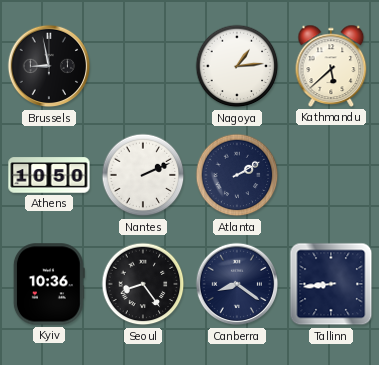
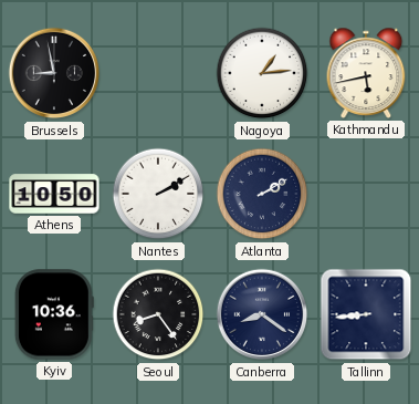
Kathmandu: 5:38 -> 5:43
Nantes: 2:11 -> 2:10
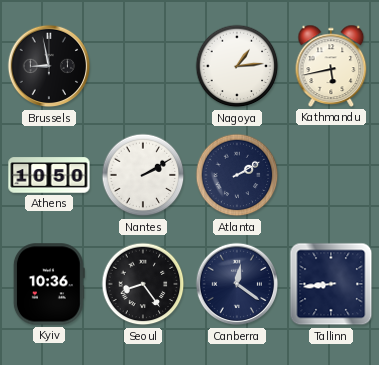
Canberra: 8:21 -> 12:21
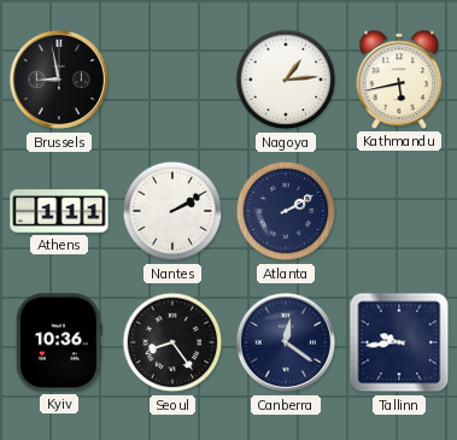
Athens: 10:50 -> 1:11
Tallinn: 8:44 -> 9:44
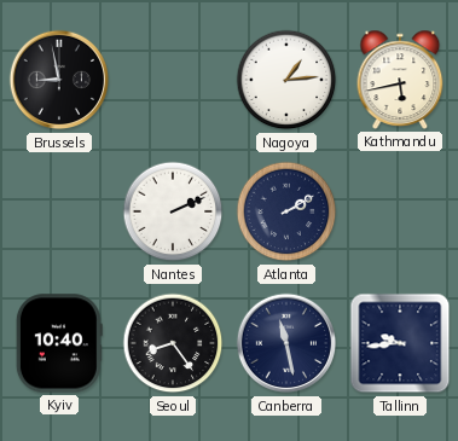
Athens: 1:11 -> none
Nantes: 2:10 -> 2:11
Kyiv: 10:36 -> 10:40
Canberra: 12:21 -> 11:28
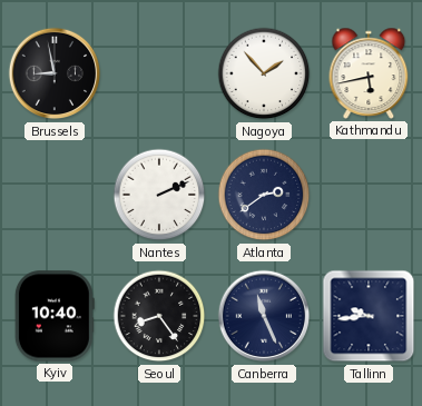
Nagoya: 1:14 -> 1:53
Atlanta: 2:10 -> 2:39
Canberra: 11:28 -> 11:26
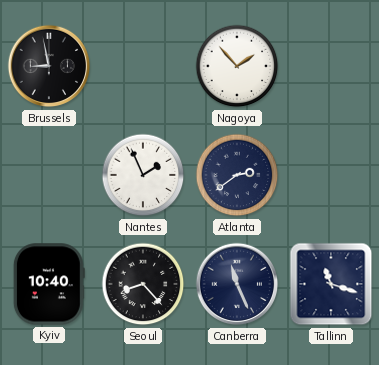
Kathmandu: 5:43 -> none
Nantes: 2:11 -> 1:56
Seoul: 8:24 -> 8:23
Tallinn: 9:44 -> 11:18
